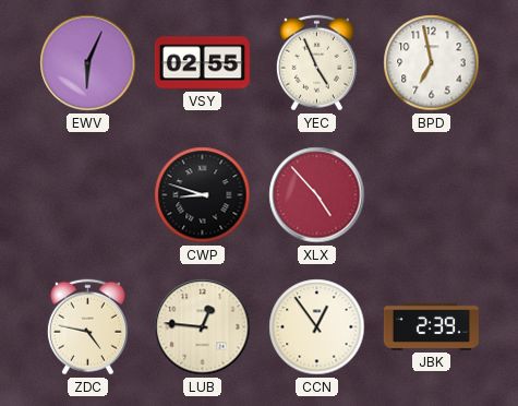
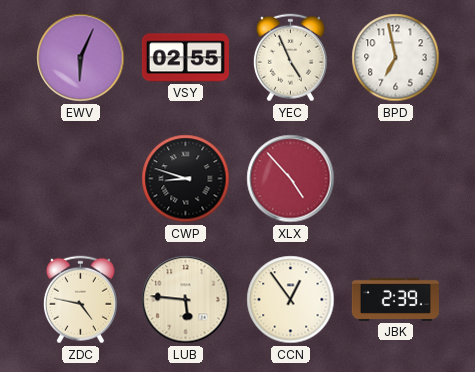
LUB: 12:46 -> 5:46
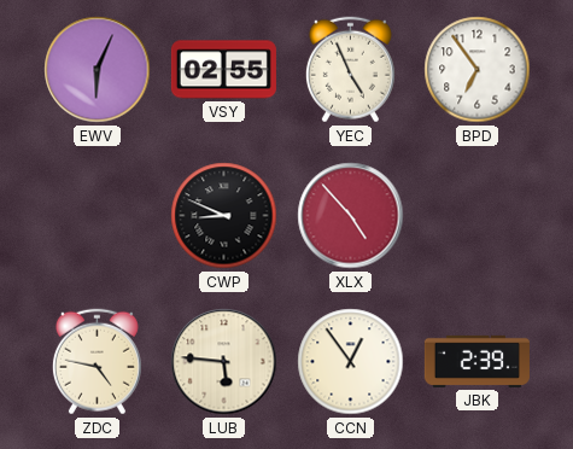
BPD: 6:58 -> 6:54
CWP: 8:48 -> 8:49
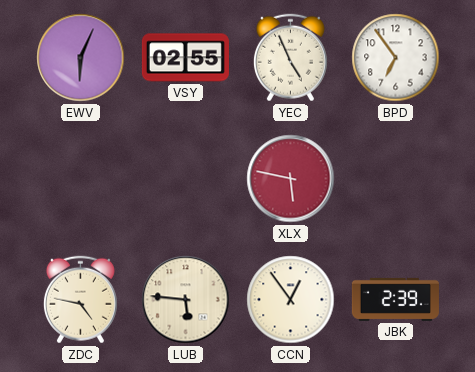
CWP: 8:49 -> none
XLX: 4:53 -> 5:47
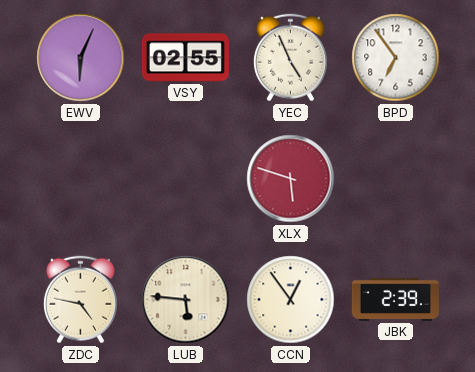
XLX: 5:47 -> 5:48
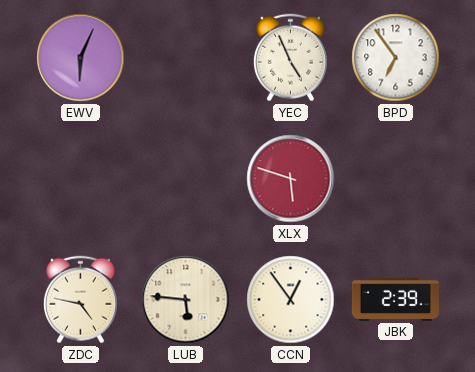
VSY: 02:55 -> none
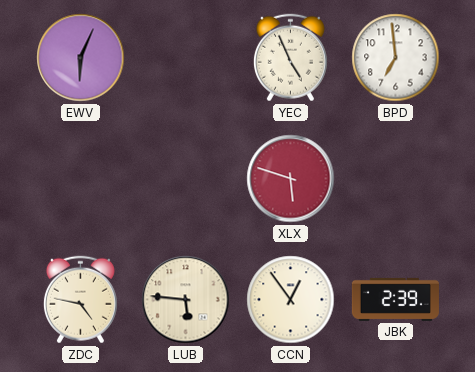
BPD: 6:54 -> 6:59
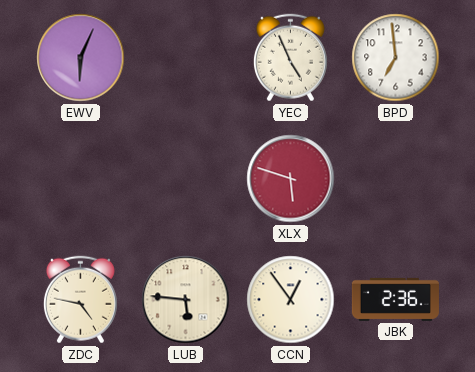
JBK: 2:39 -> 2:36
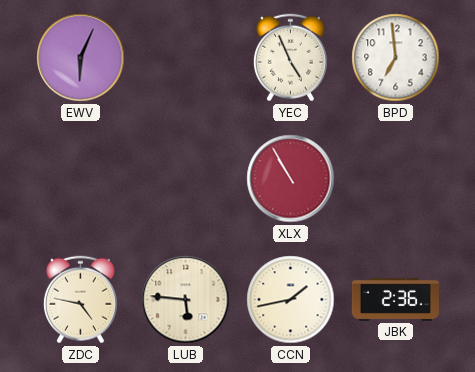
XLX: 5:48 -> 10:55
CCN: 12:54 -> 1:43
